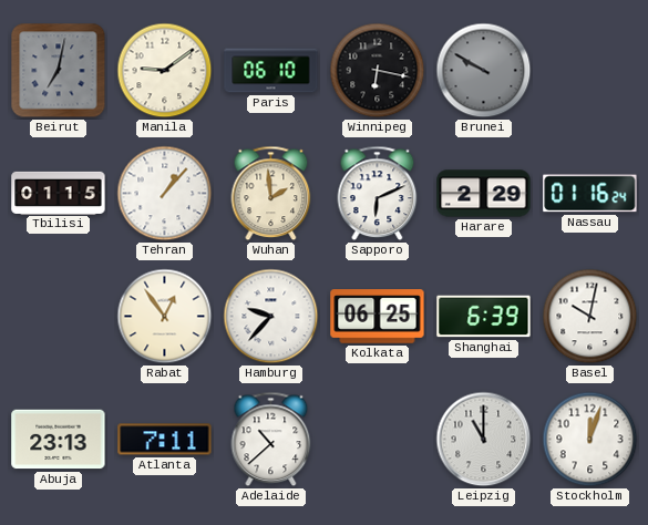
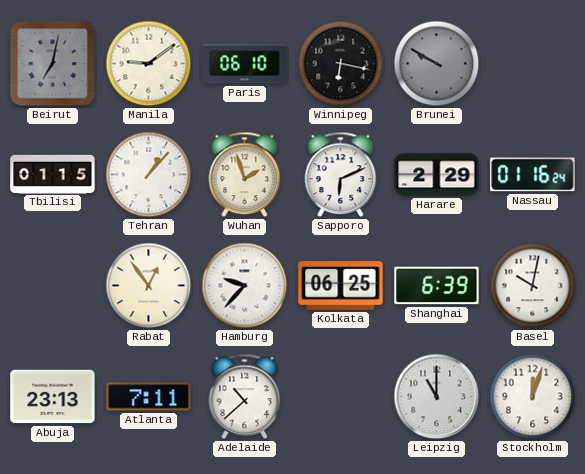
Wuhan: 1:59 -> 1:57
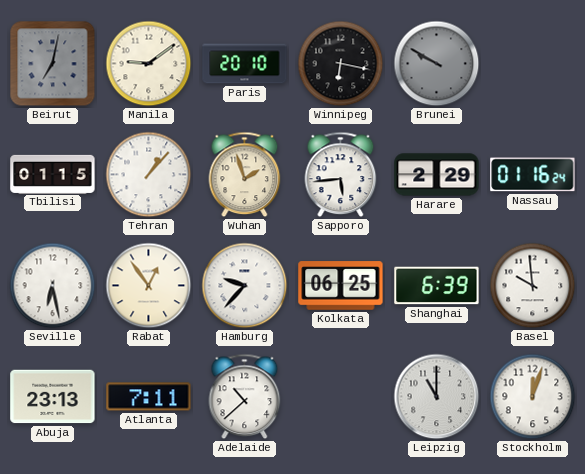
Paris: 06:10 -> 20:10
Sapporo: 6:11 -> 5:44
Seville: none -> 6:28
Basel: 10:02 -> 9:59
